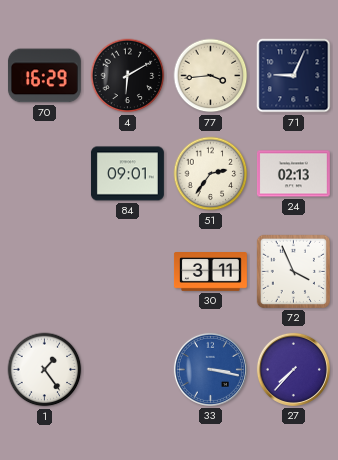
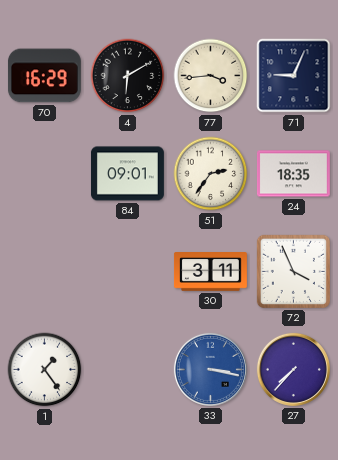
24: 02:13 -> 18:35
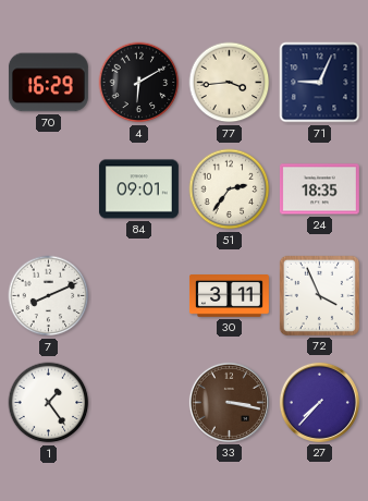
7: none -> 8:11
33 dial: blue -> brown
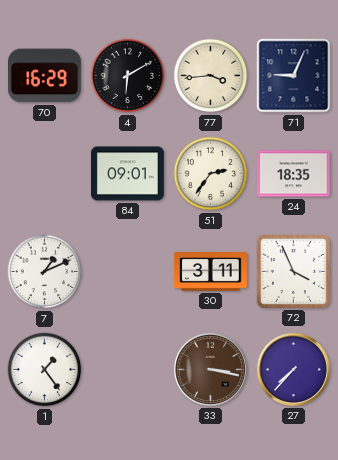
7: 8:11 -> 1:11
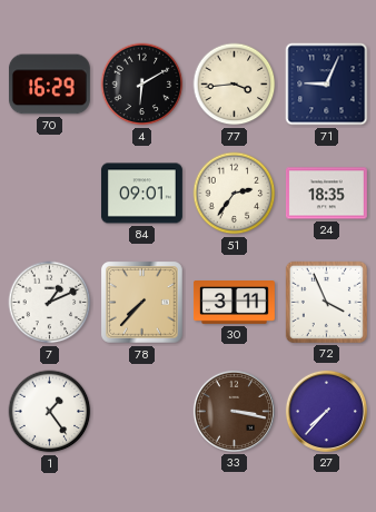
78: none -> 7:37
